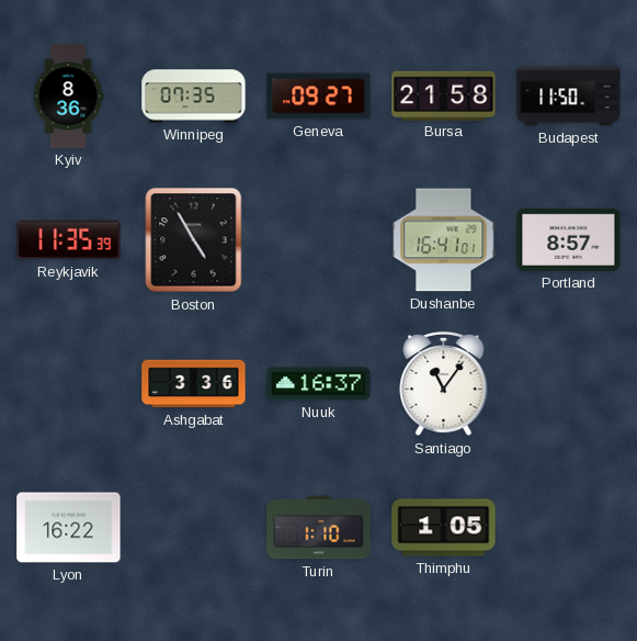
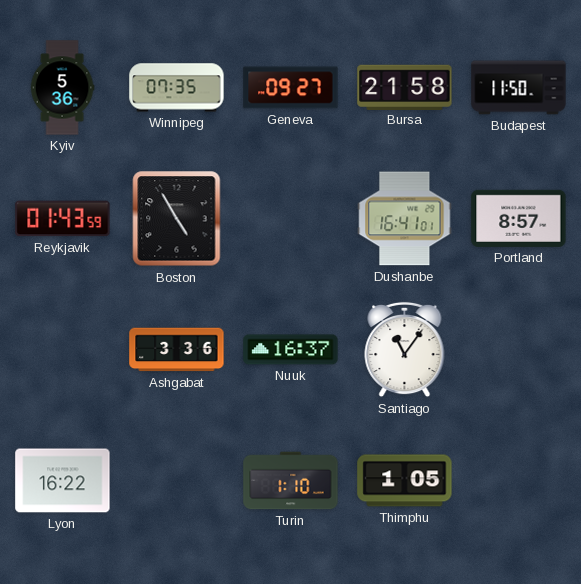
Kyiv: 8:36 -> 5:36
Reykjavik: 11:35 -> 01:43
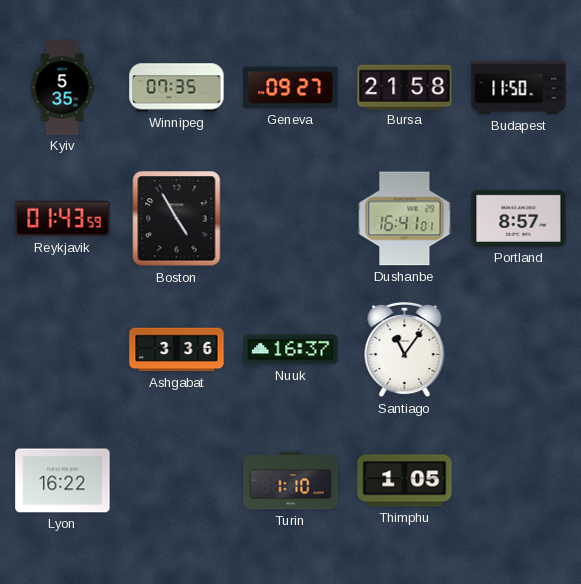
Kyiv: 5:36 -> 5:35
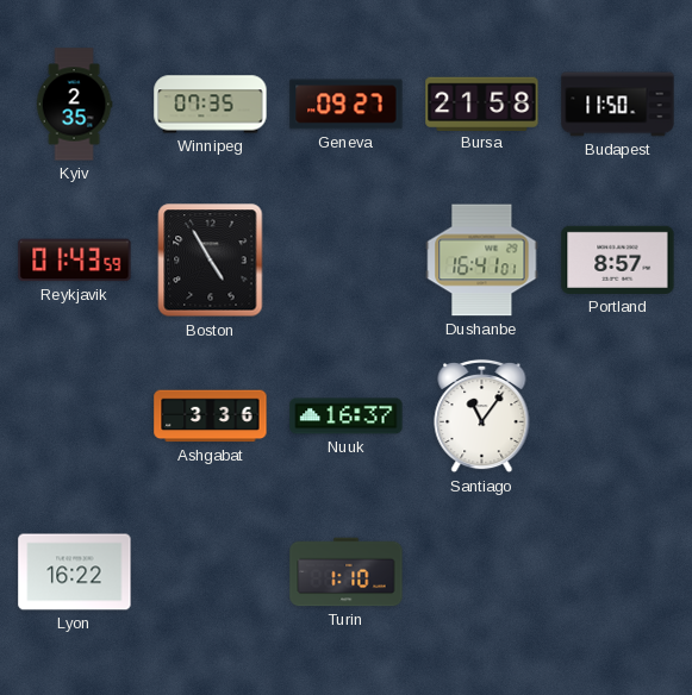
Kyiv: 5:35 -> 2:35
Thimphu: 1:05 -> none
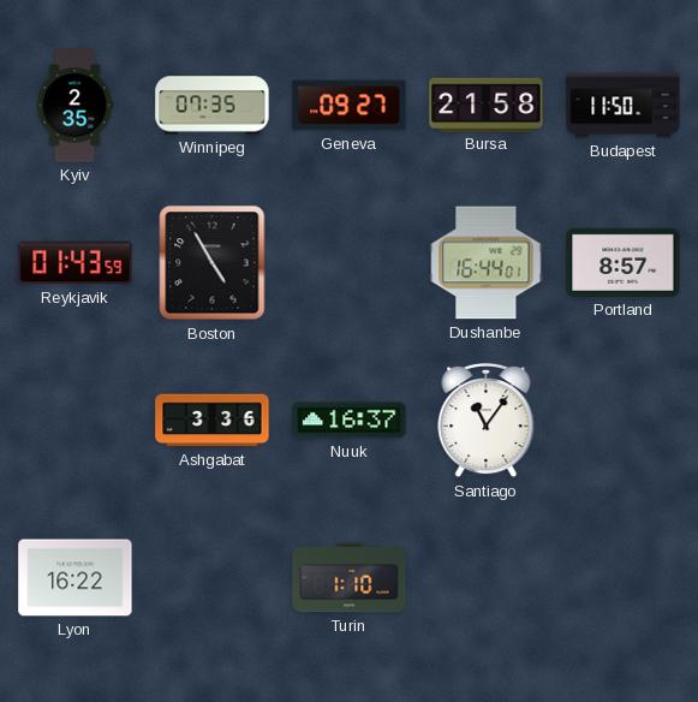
Dushanbe: 16:41 -> 16:44
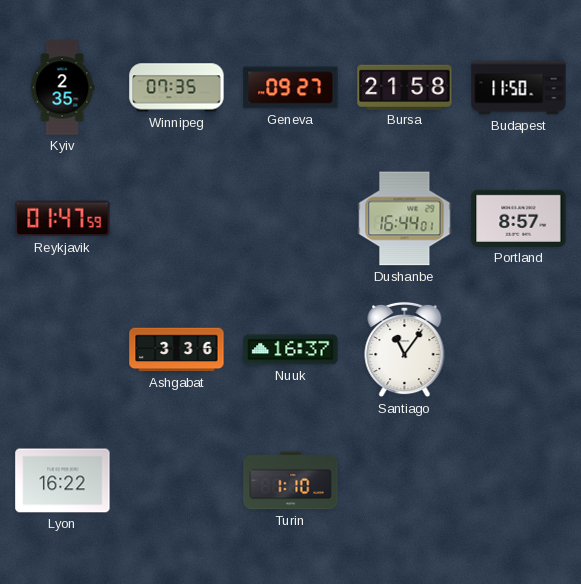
Reykjavik: 01:43 -> 01:47
Boston: 4:55 -> none
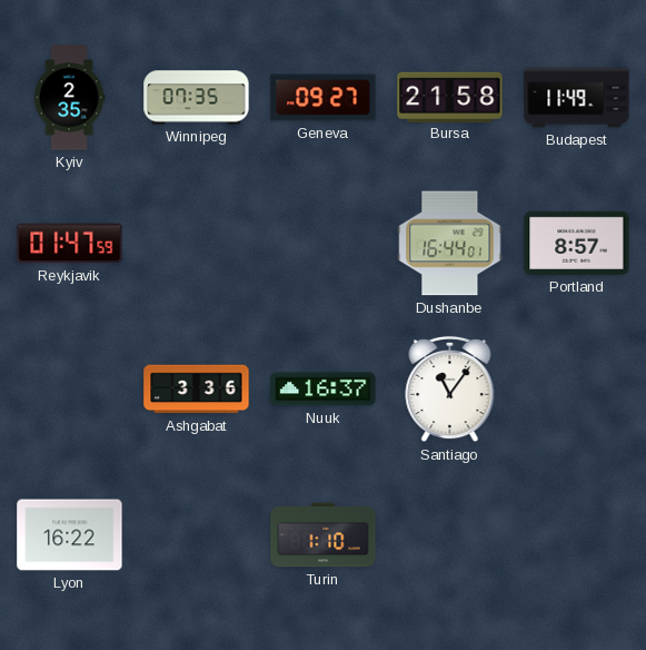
Budapest: 11:50 -> 11:49
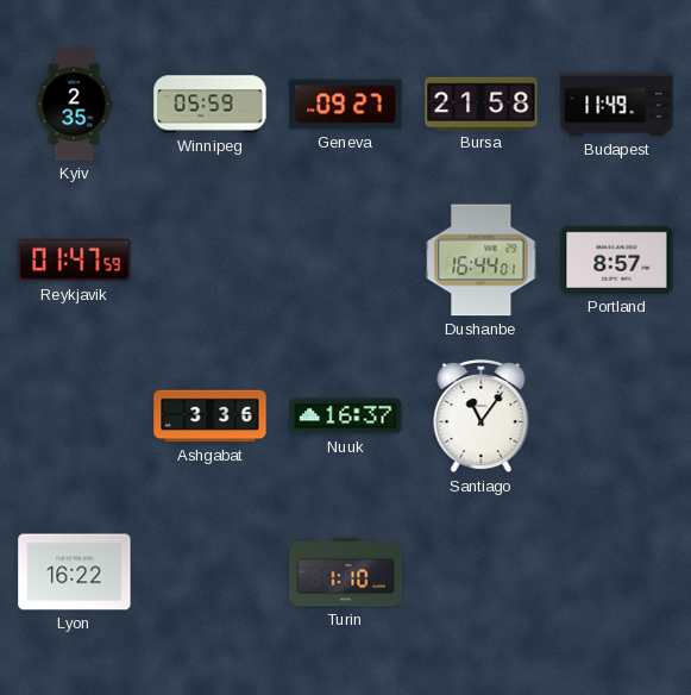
Winnipeg: 07:35 -> 05:59
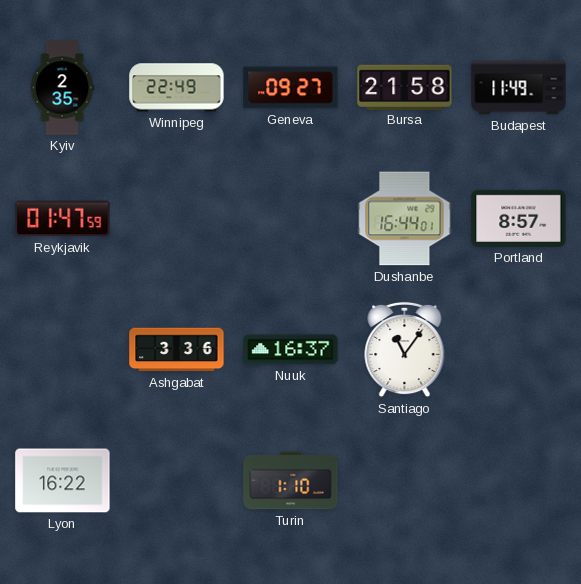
Winnipeg: 05:59 -> 22:49
